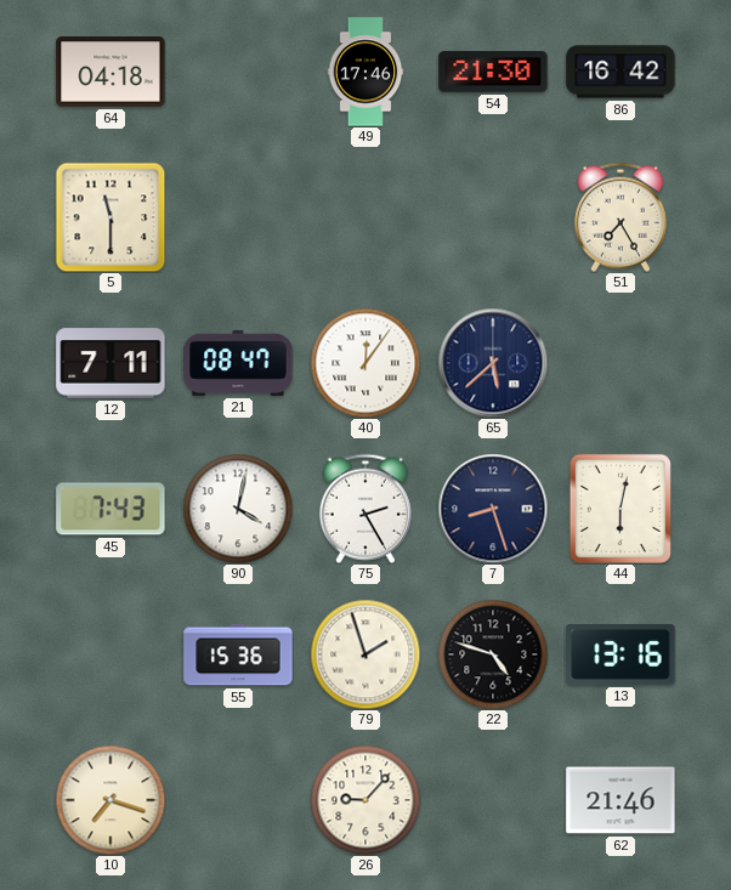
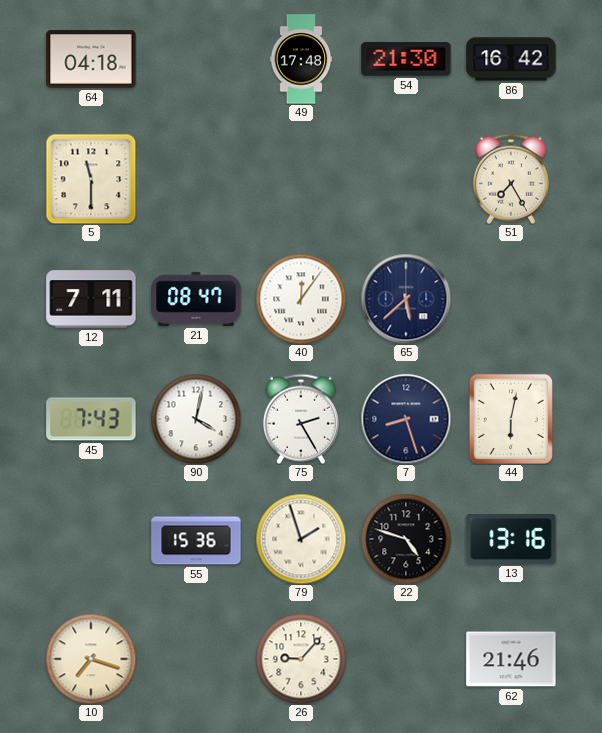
49: 17:46 -> 17:48
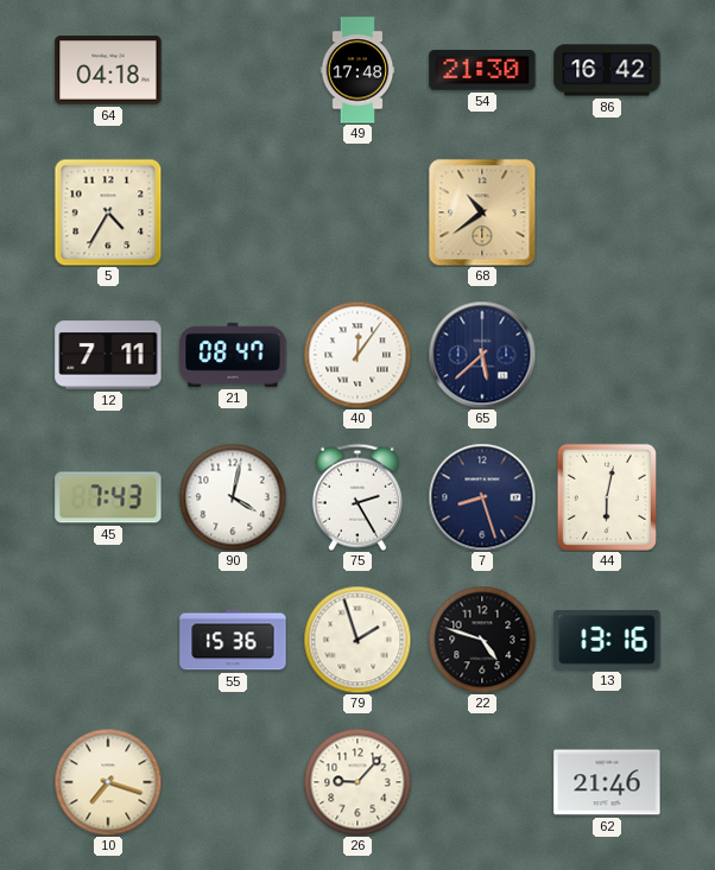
5: 11:30 -> 4:35
68: none -> 10:39
51: 7:25 -> none
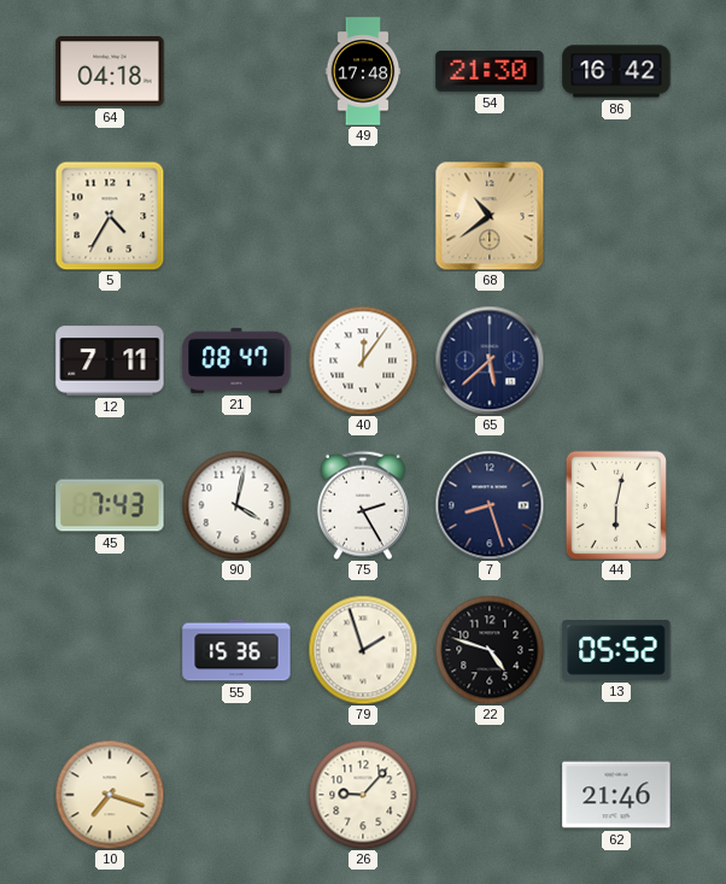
13: 13:16 -> 05:52
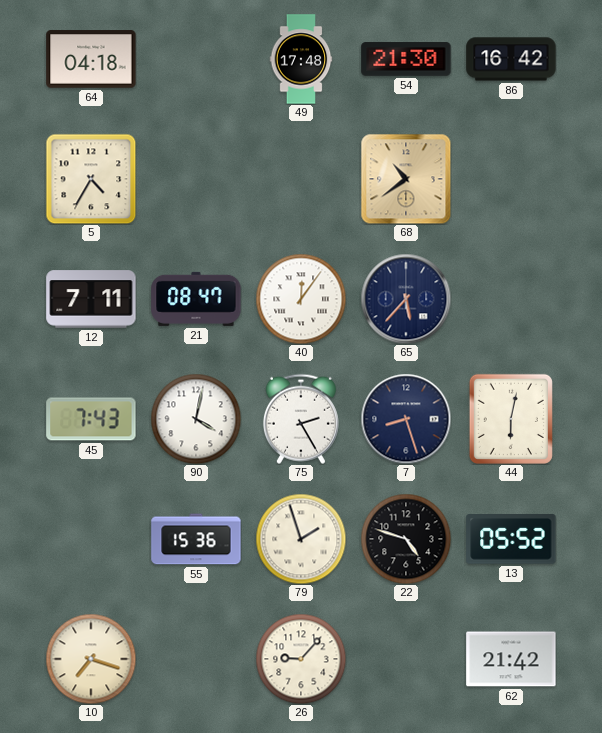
65: 5:38 -> 5:37
62: 21:46 -> 21:42
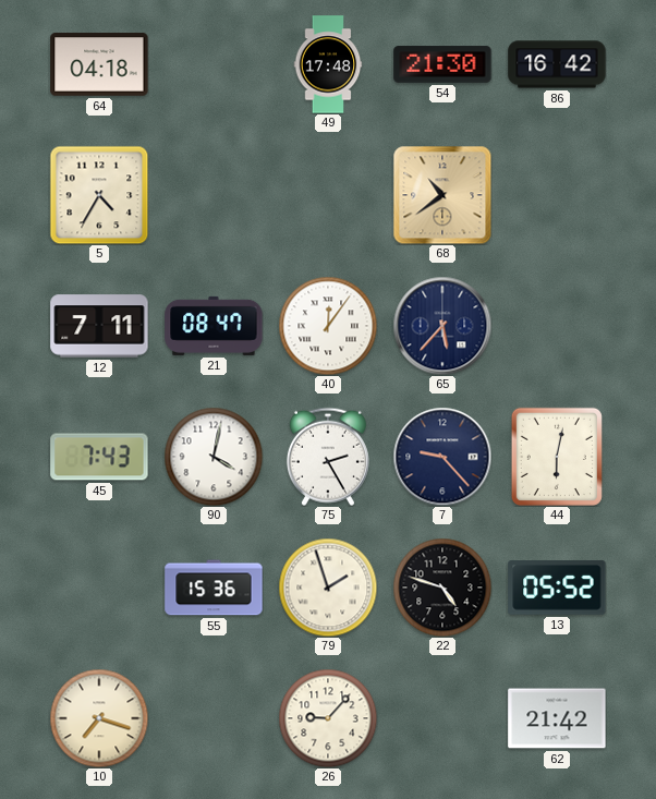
7: 8:27 -> 9:23
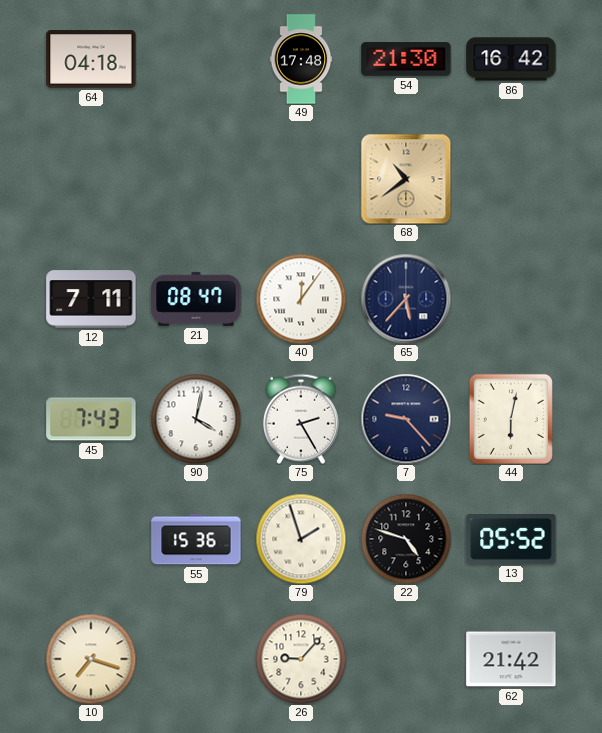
5: 4:35 -> none
